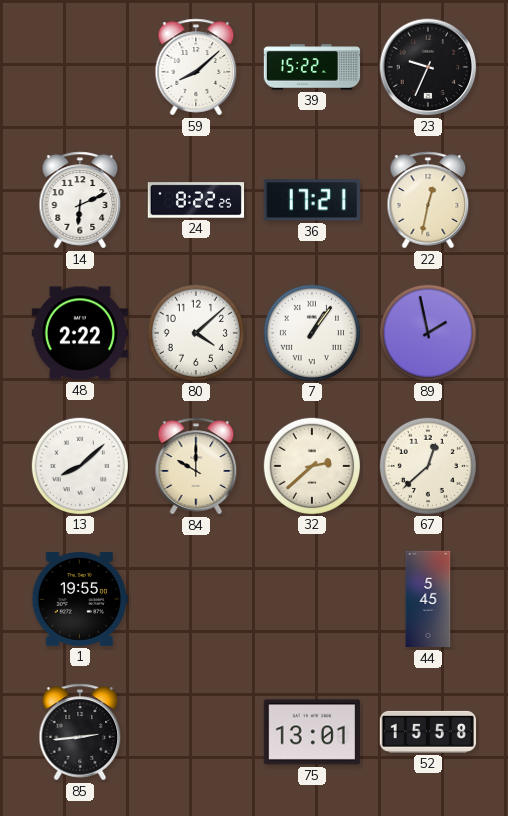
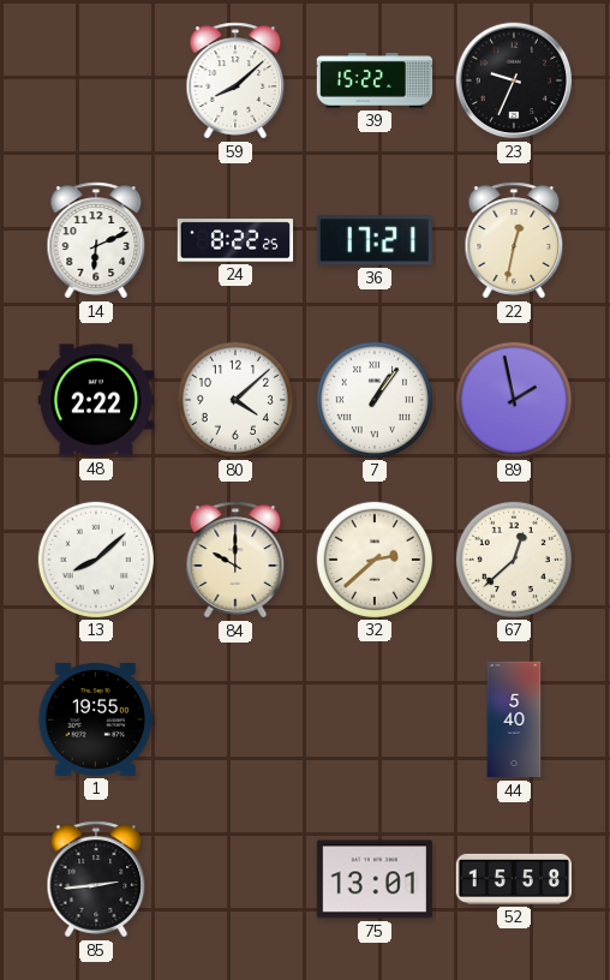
44: 5:45 -> 5:40
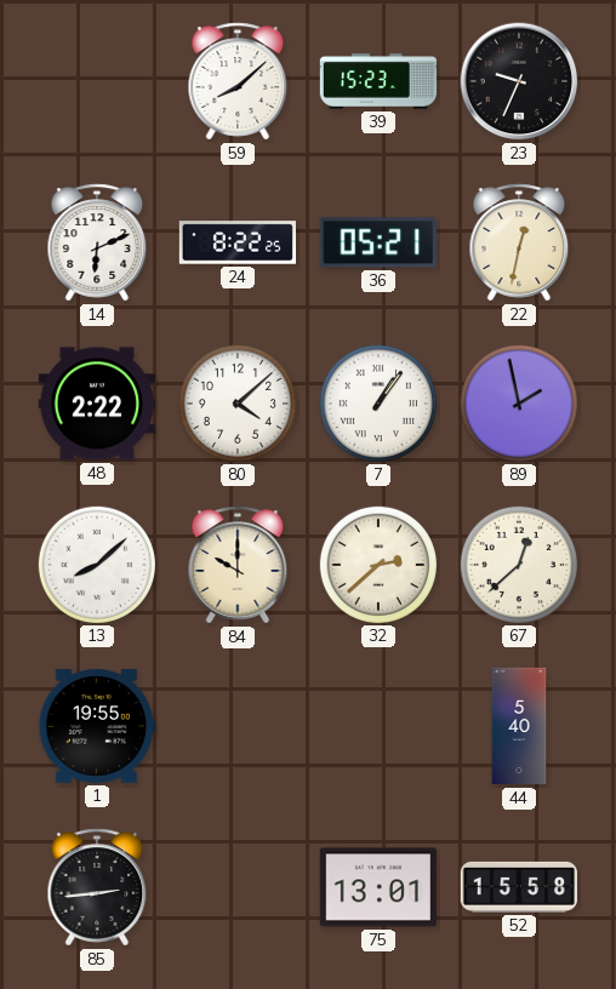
39: 15:22 -> 15:23
36: 17:21 -> 05:21
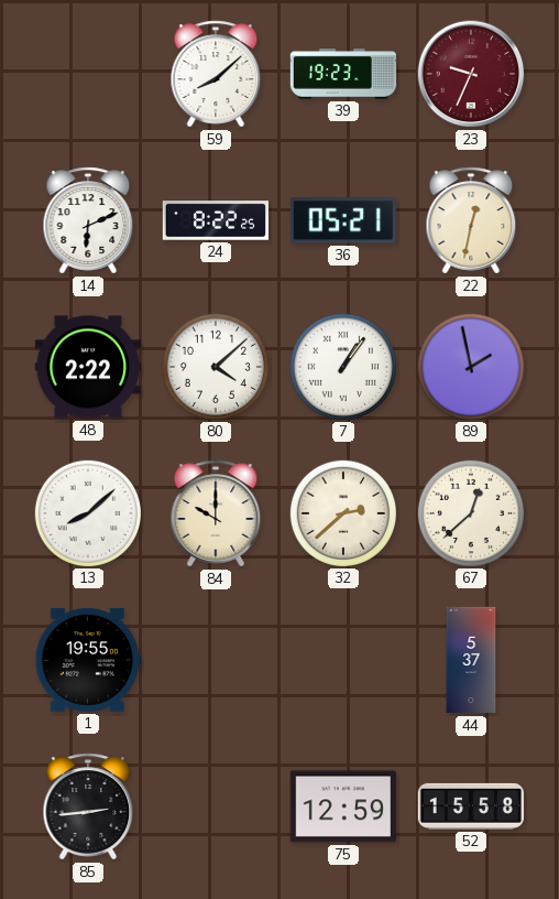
39: 15:23 -> 19:23
23 dial: black -> burgundy
44: 5:40 -> 5:37
75: 13:01 -> 12:59
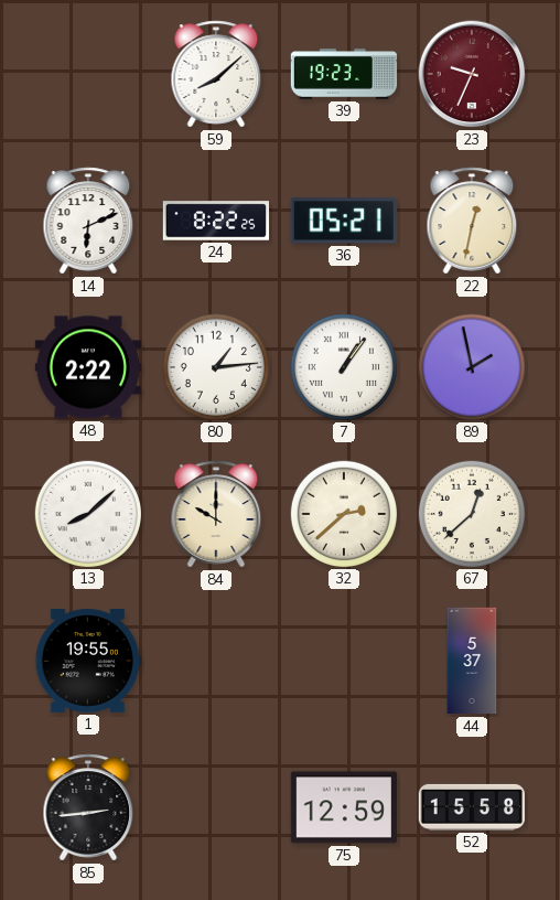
80: 4:08 -> 1:14
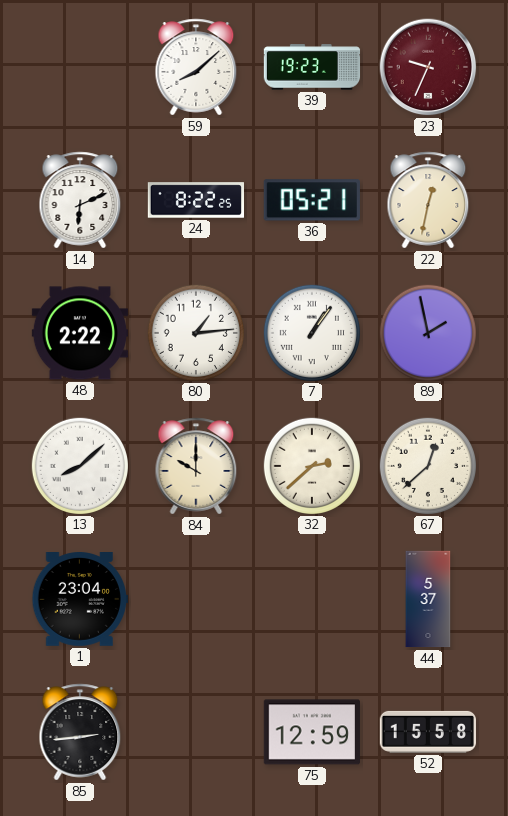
1: 19:55 -> 23:04
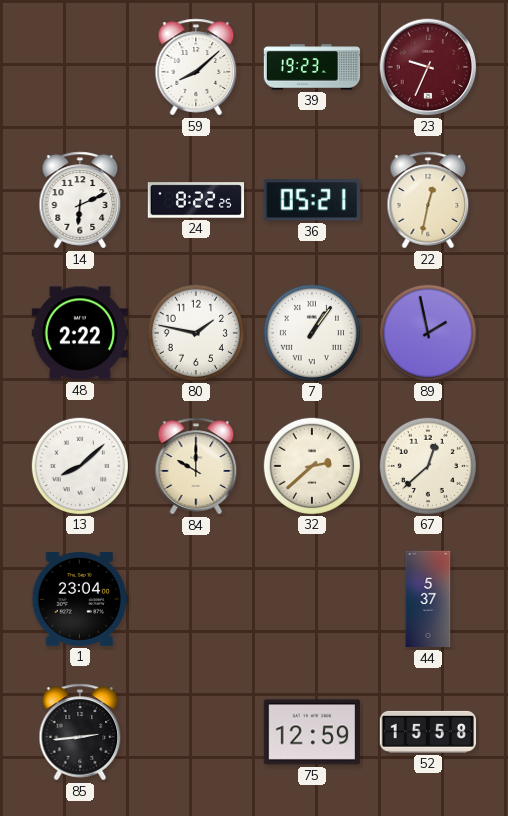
80: 1:14 -> 1:47
